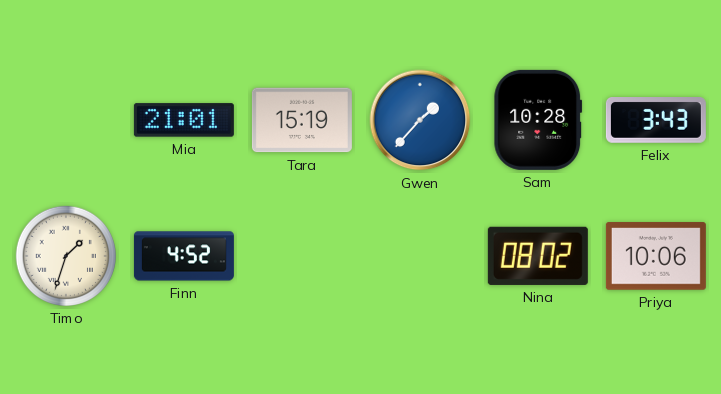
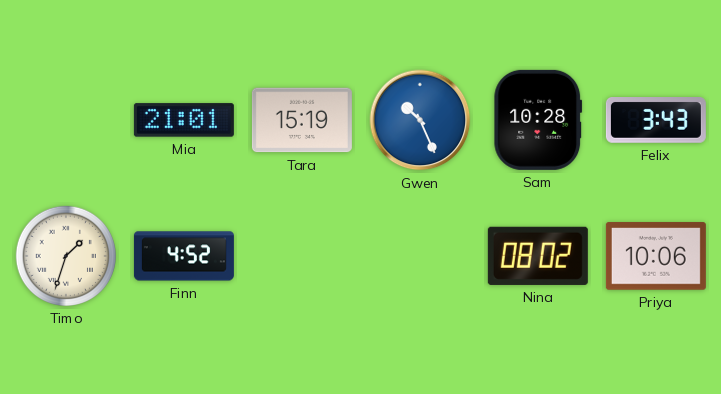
Gwen: 1:37 -> 10:26
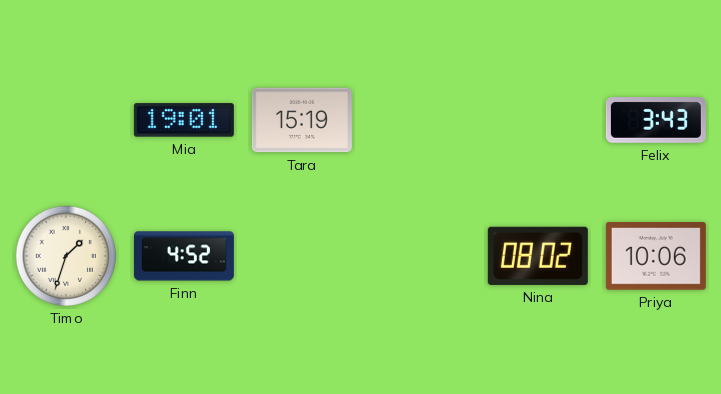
Mia: 21:01 -> 19:01
Gwen: 10:26 -> none
Sam: 10:28 -> none
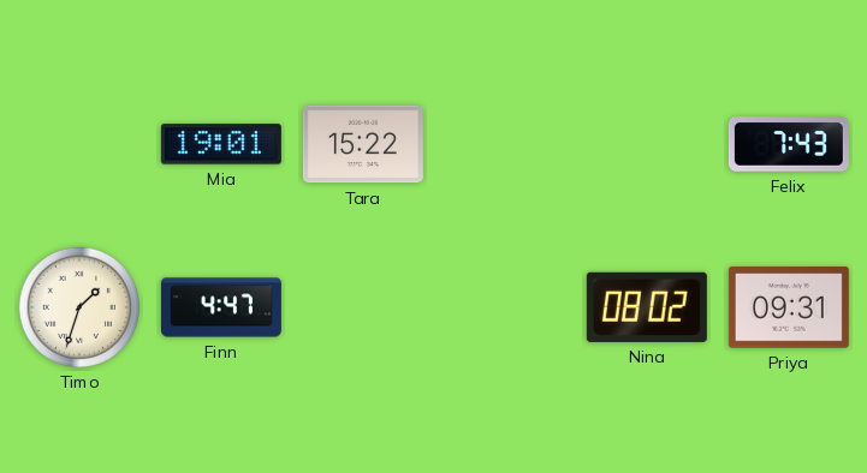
Tara: 15:19 -> 15:22
Felix: 3:43 -> 7:43
Finn: 4:52 -> 4:47
Priya: 10:06 -> 09:31
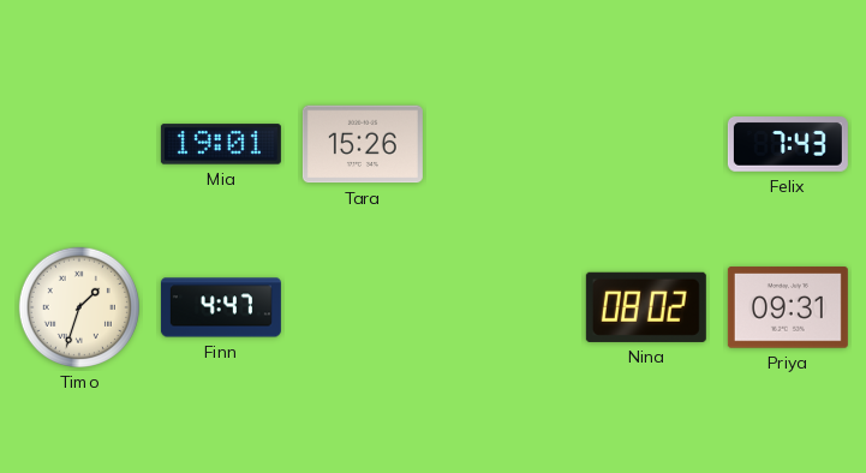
Tara: 15:22 -> 15:26
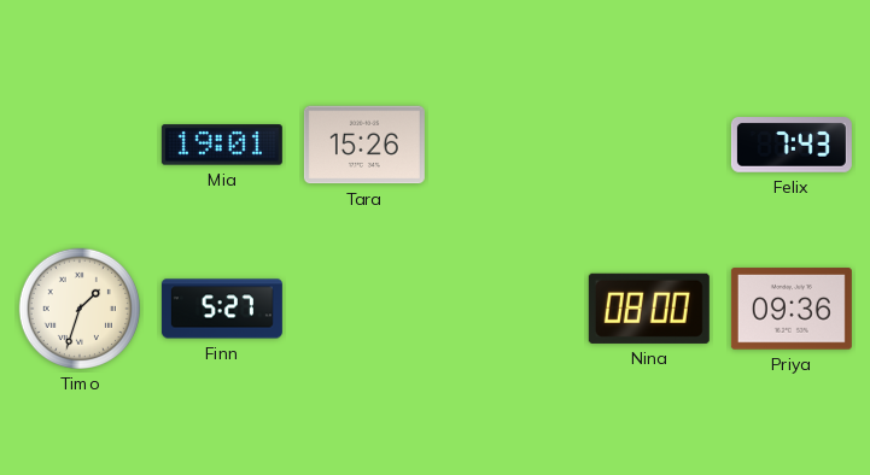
Finn: 4:47 -> 5:27
Nina: 08:02 -> 08:00
Priya: 09:31 -> 09:36
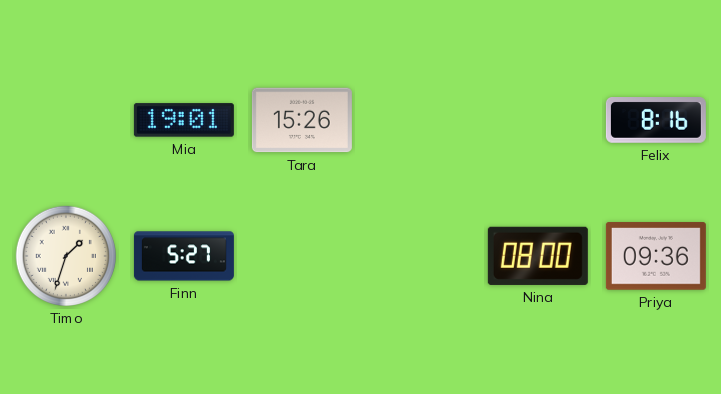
Felix: 7:43 -> 8:16
